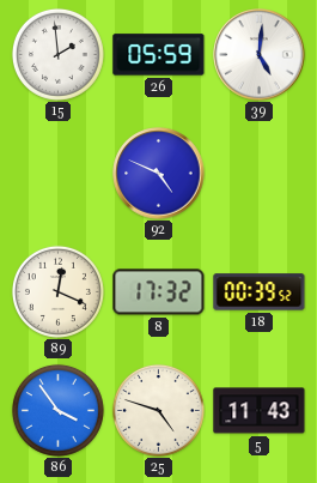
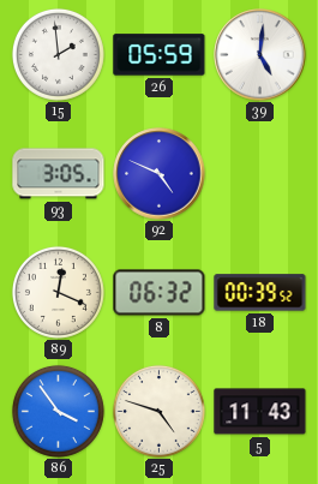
93: none -> 3:05
8: 17:32 -> 06:32
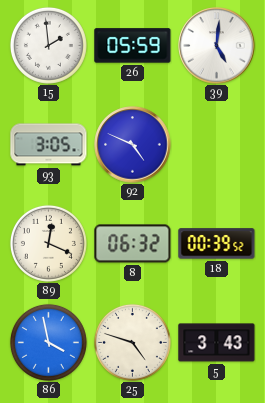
86: 3:54 -> 3:58
5: 11:43 -> 3:43
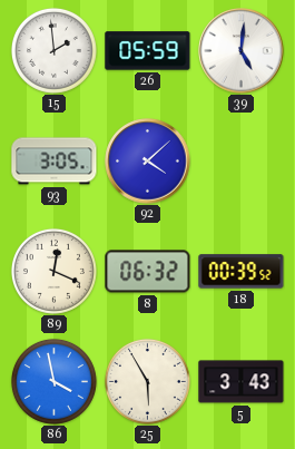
92: 4:49 -> 4:08
25: 4:48 -> 5:55
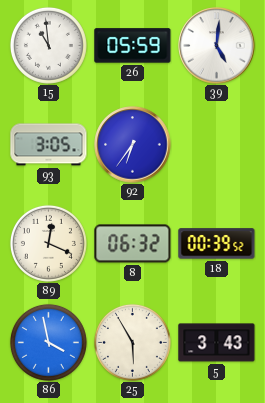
15: 1:59 -> 10:59
92: 4:08 -> 6:36
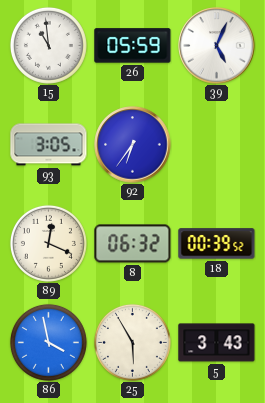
39: 5:01 -> 5:04
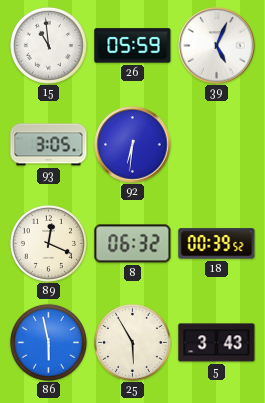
92: 6:36 -> 6:31
86: 3:58 -> 5:58
